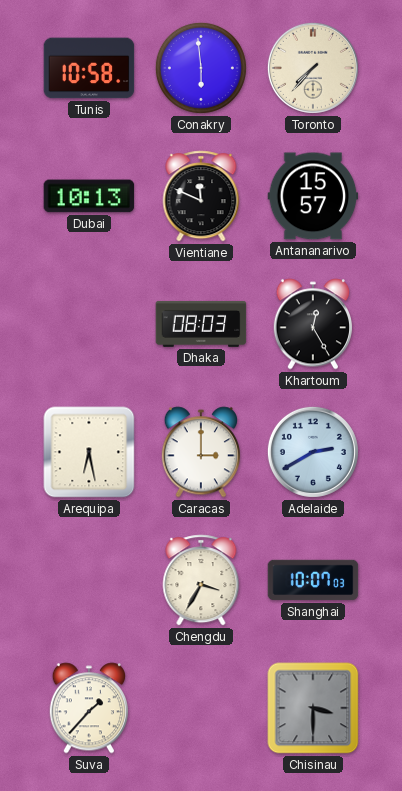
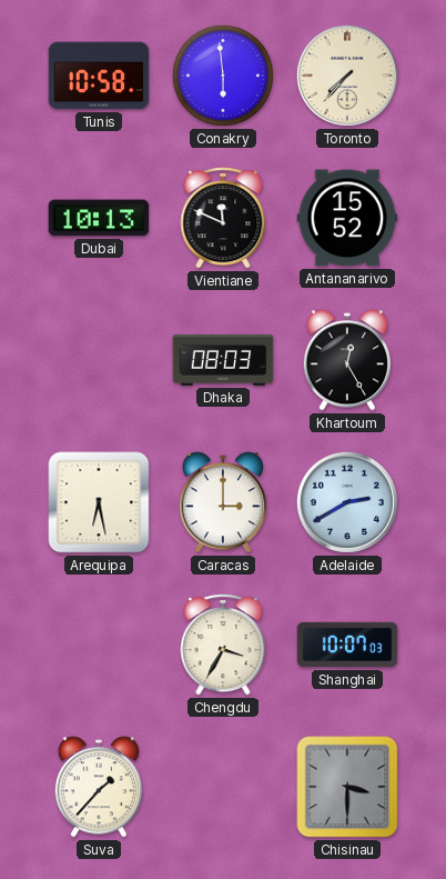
Antananarivo: 15:57 -> 15:52
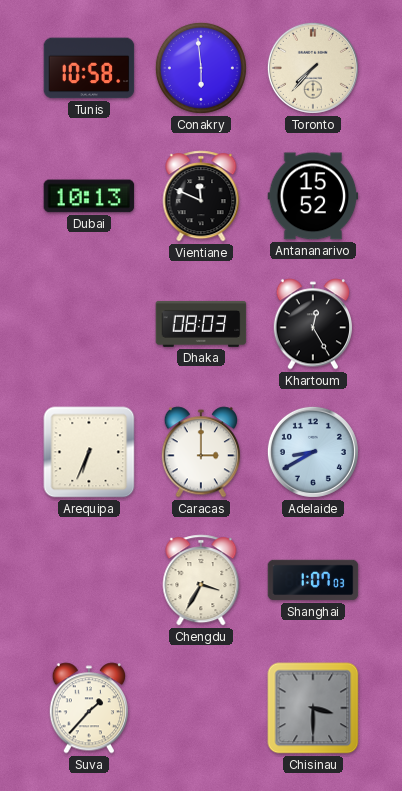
Arequipa: 6:28 -> 6:34
Adelaide: 2:40 -> 8:40
Shanghai: 10:07 -> 1:07
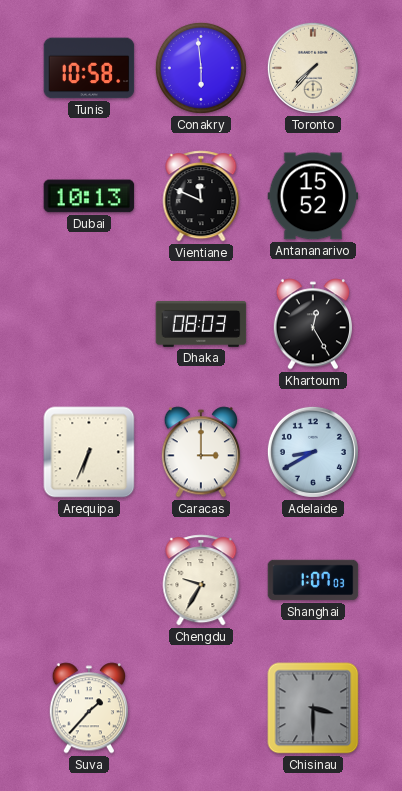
Chengdu: 3:35 -> 9:35
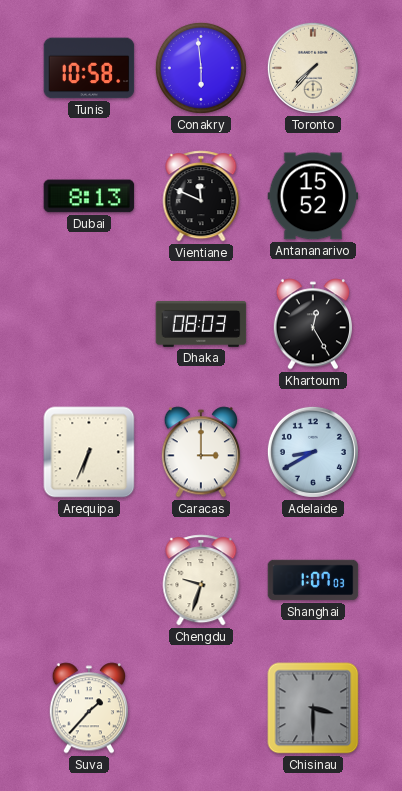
Dubai: 10:13 -> 8:13
Chengdu: 9:35 -> 9:33
